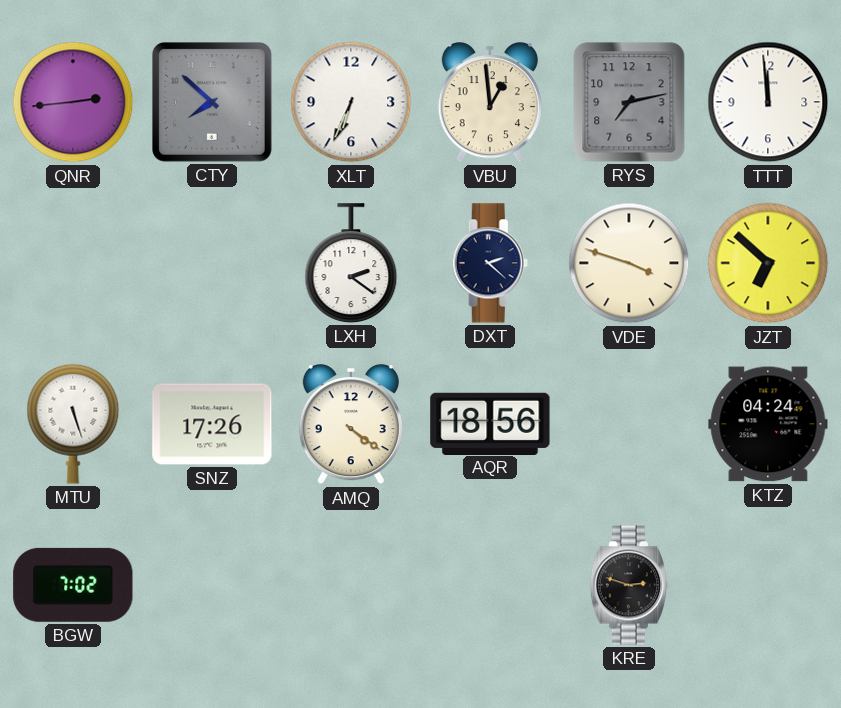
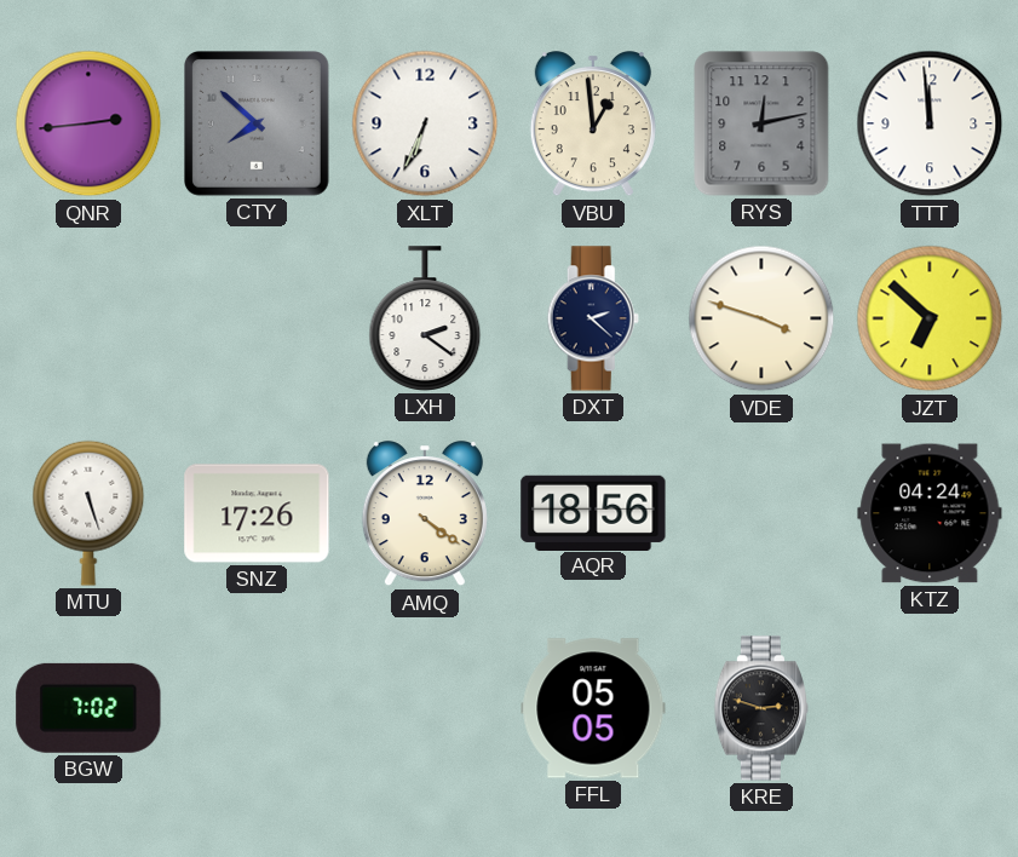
RYS: 7:13 -> 12:13
FFL: none -> 05:05
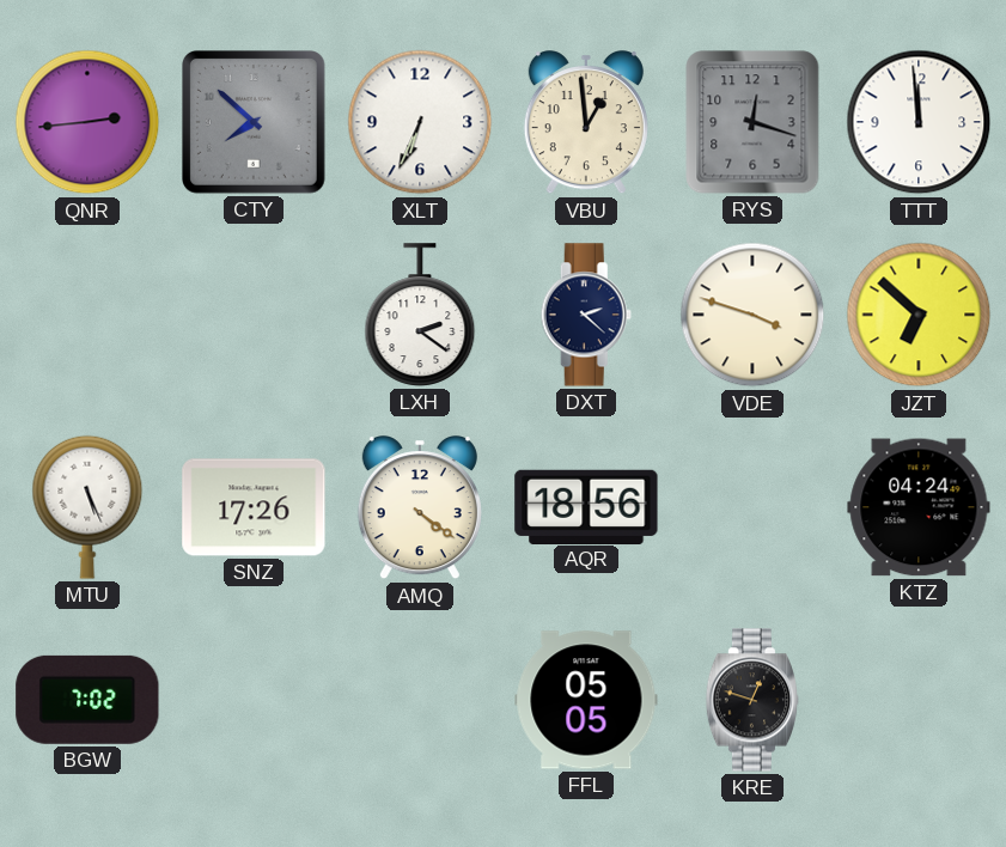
RYS: 12:13 -> 12:18
MTU: 5:27 -> 5:26
KRE: 2:48 -> 12:48
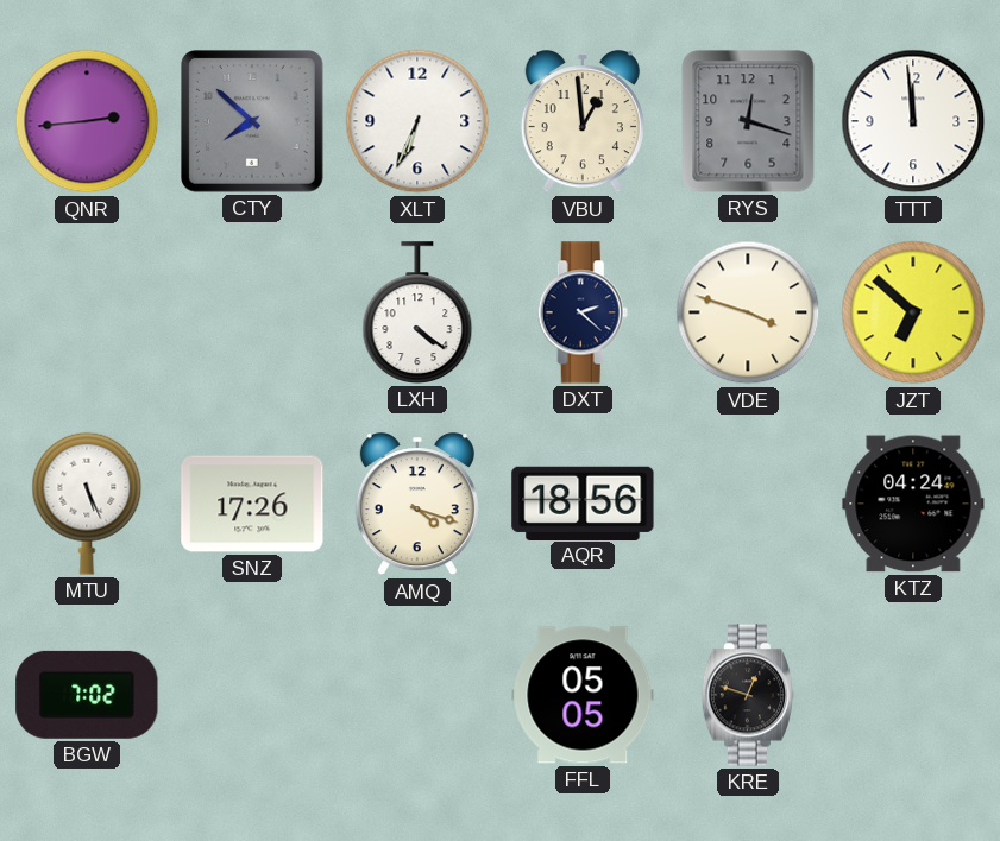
LXH: 2:21 -> 4:21
AMQ: 4:21 -> 4:18
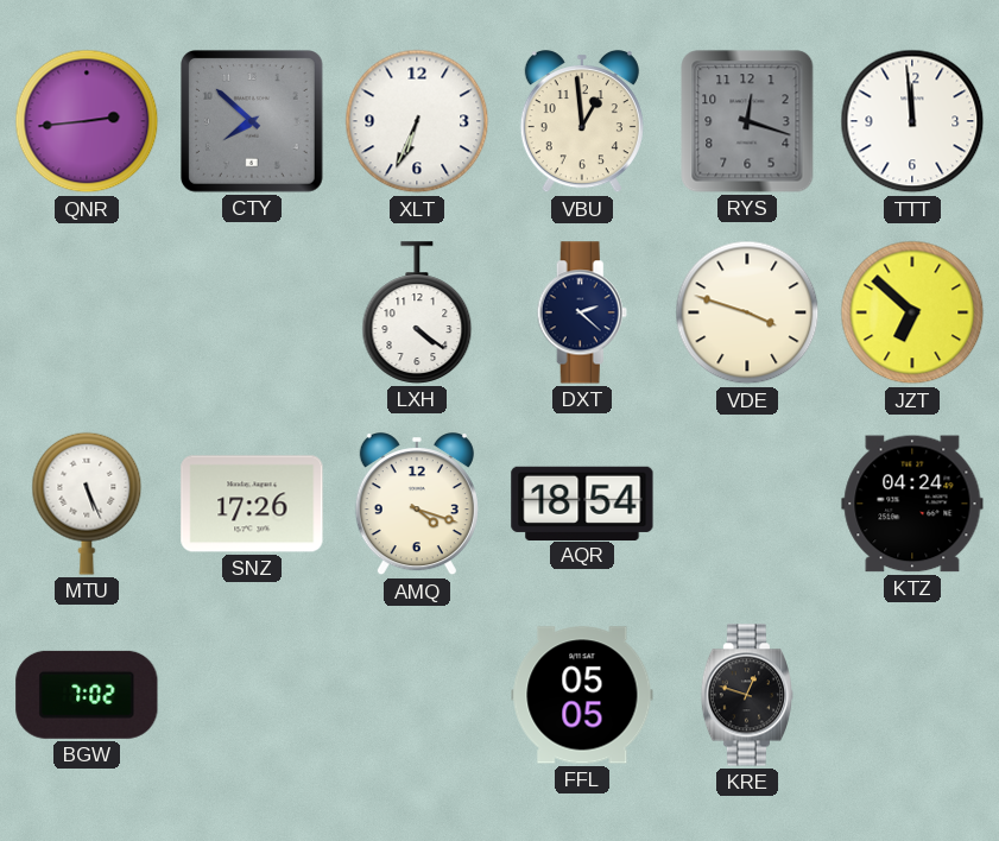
AQR: 18:56 -> 18:54
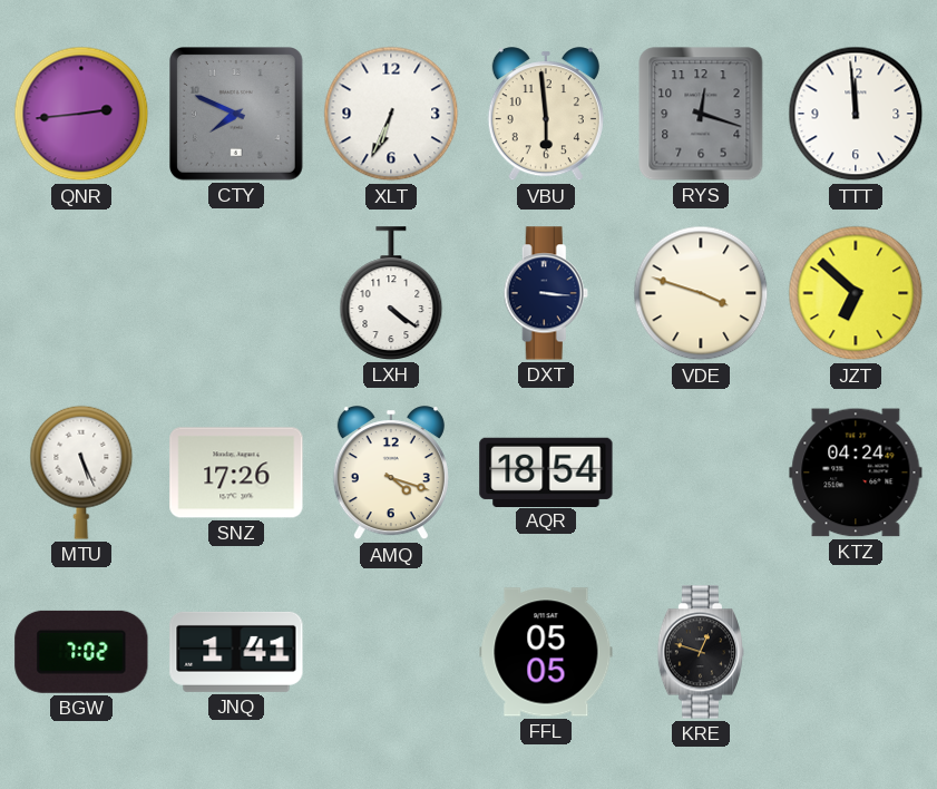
CTY: 7:52 -> 7:49
VBU: 12:59 -> 5:59
DXT: 2:22 -> 3:16
JNQ: none -> 1:41
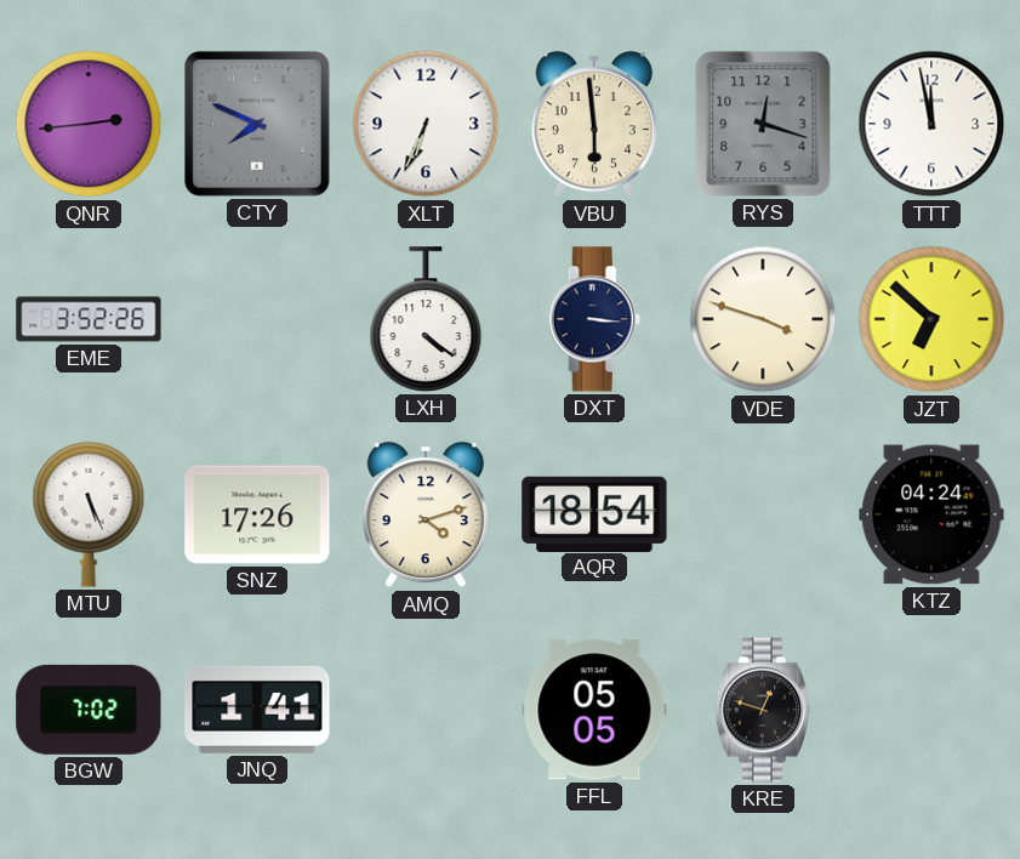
TTT: 11:59 -> 11:58
EME: none -> 3:52
AMQ: 4:18 -> 4:12
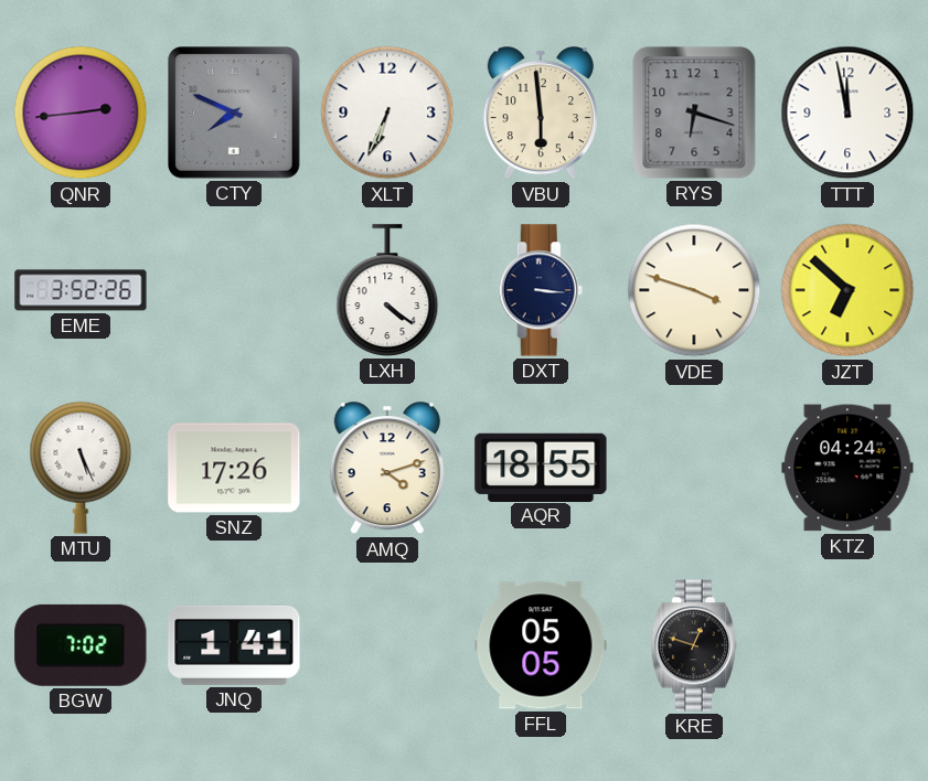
RYS: 12:18 -> 6:18
AQR: 18:54 -> 18:55
